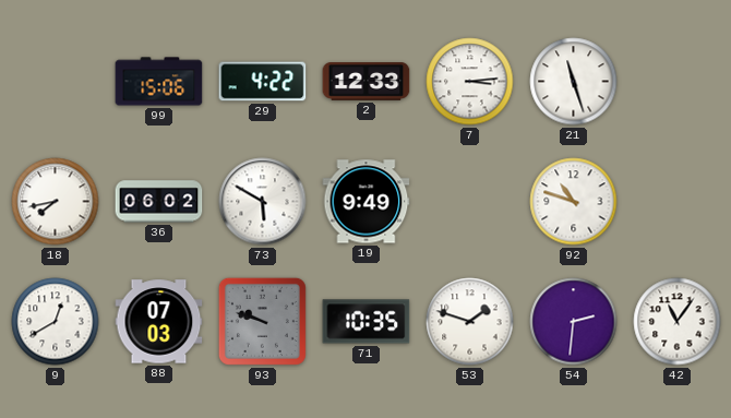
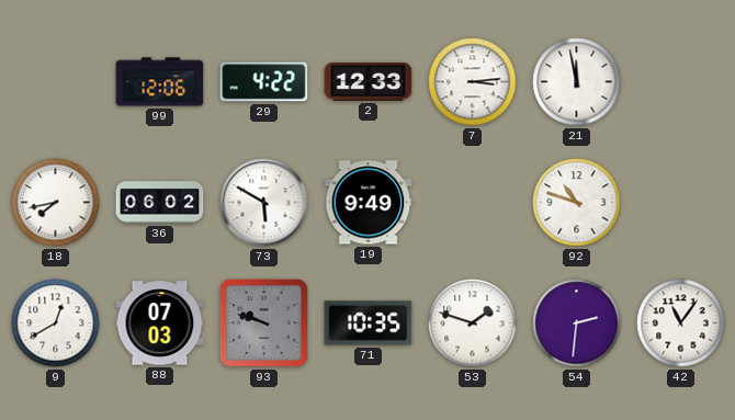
99: 15:06 -> 12:06
21: 11:27 -> 11:58
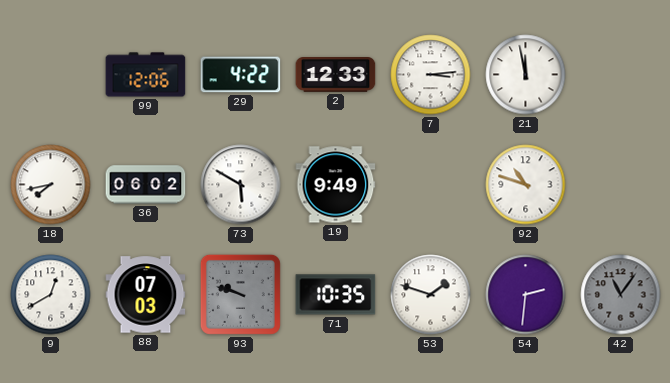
42 dial: white -> grey
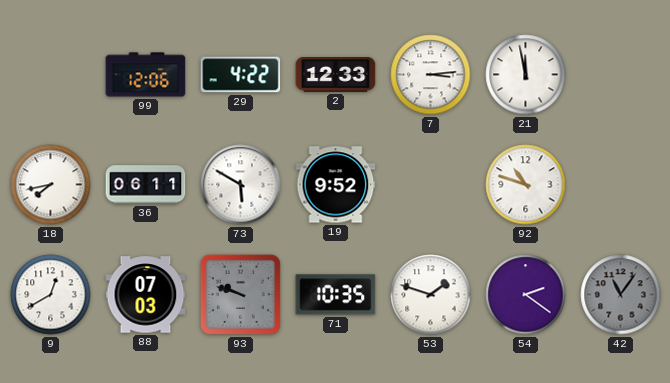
36: 06:02 -> 06:11
19: 9:49 -> 9:52
54: 2:31 -> 2:21
